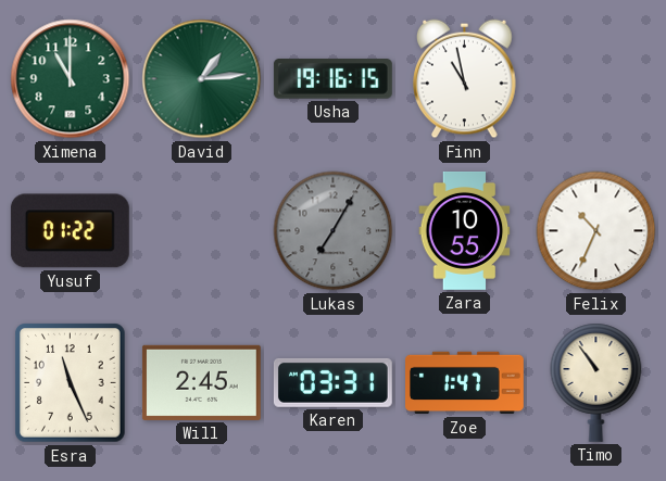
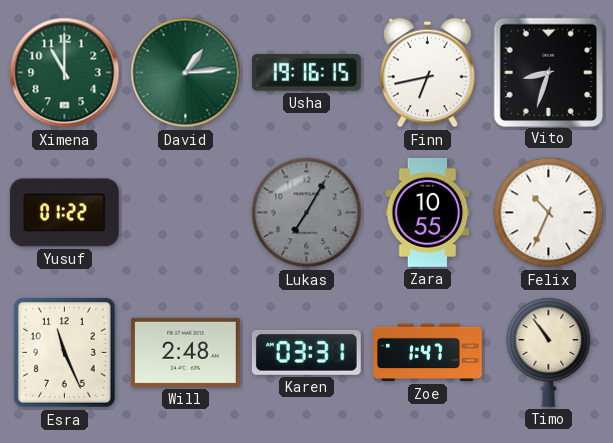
Finn: 10:58 -> 6:43
Vito: none -> 8:33
Will: 2:45 -> 2:48
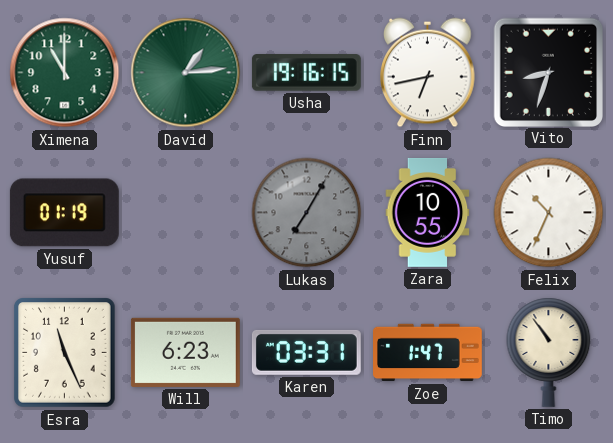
Yusuf: 01:22 -> 01:19
Will: 2:48 -> 6:23
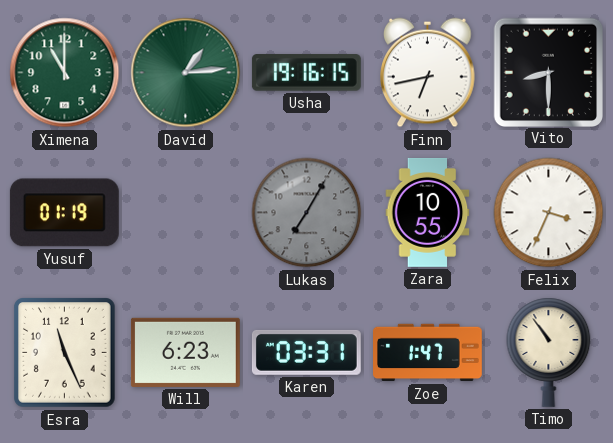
Vito: 8:33 -> 8:30
Felix: 10:34 -> 3:34
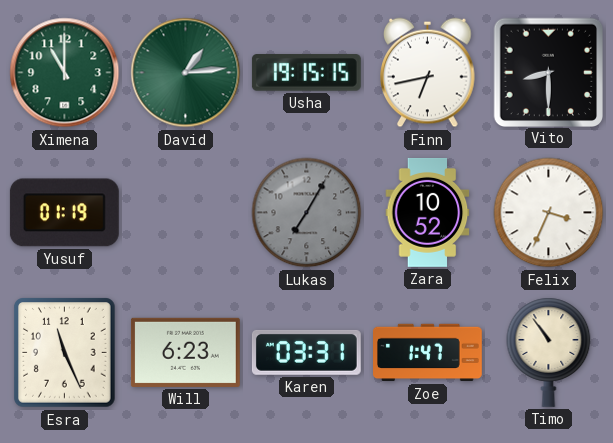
Usha: 19:16 -> 19:15
Zara: 10:55 -> 10:52
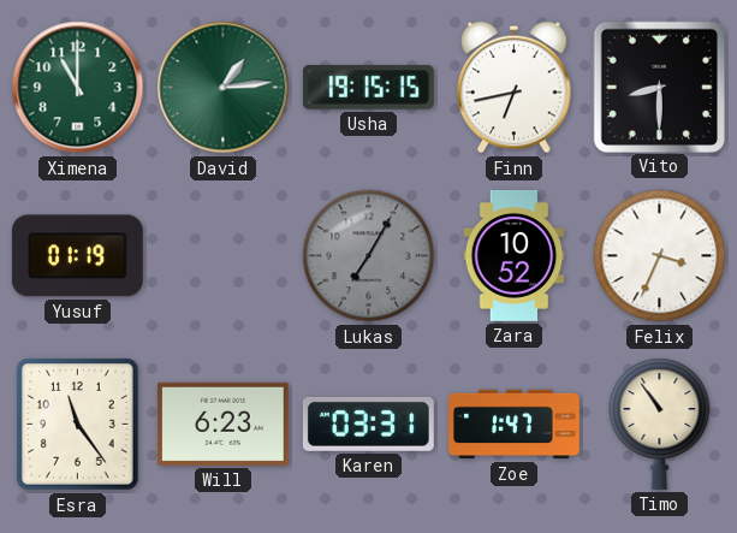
Esra: 11:26 -> 11:24
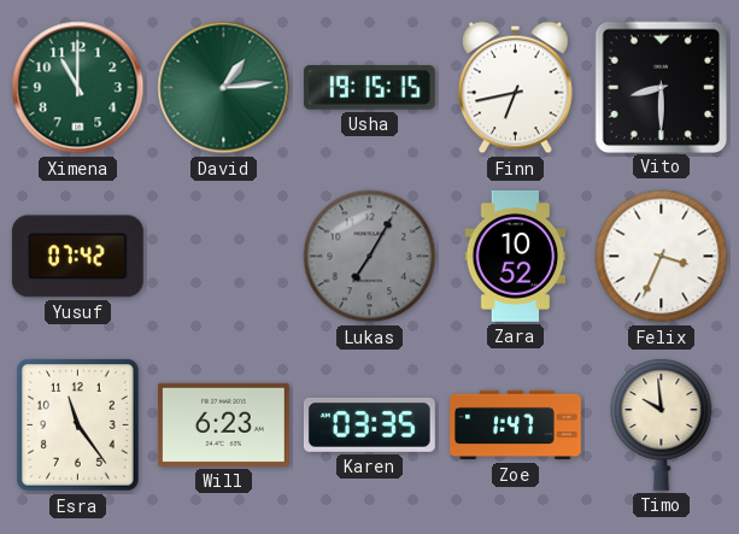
Yusuf: 01:19 -> 07:42
Karen: 03:31 -> 03:35
Timo: 10:54 -> 9:59
